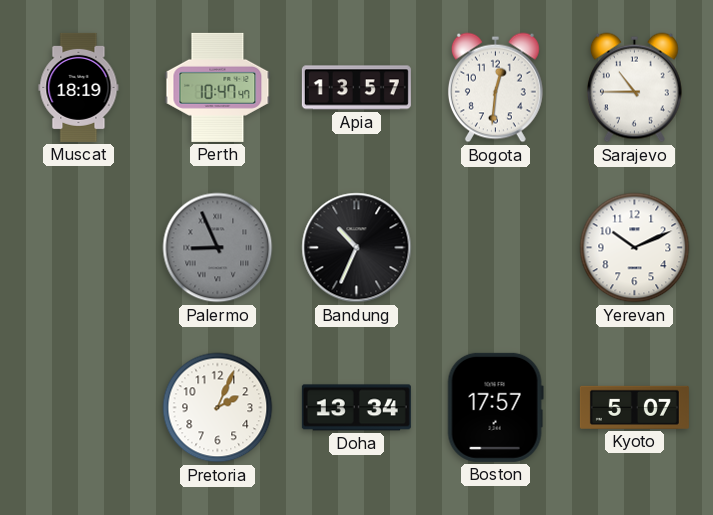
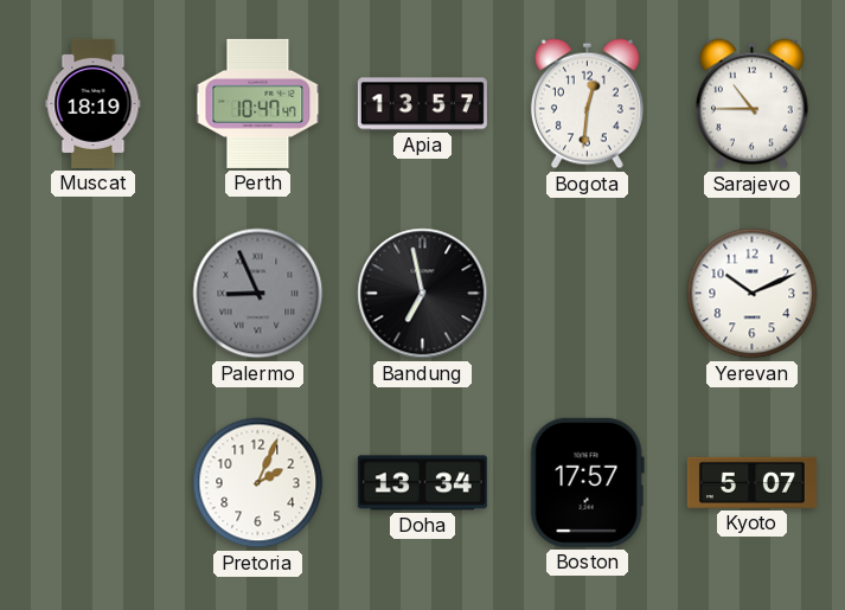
Bandung: 10:34 -> 6:58
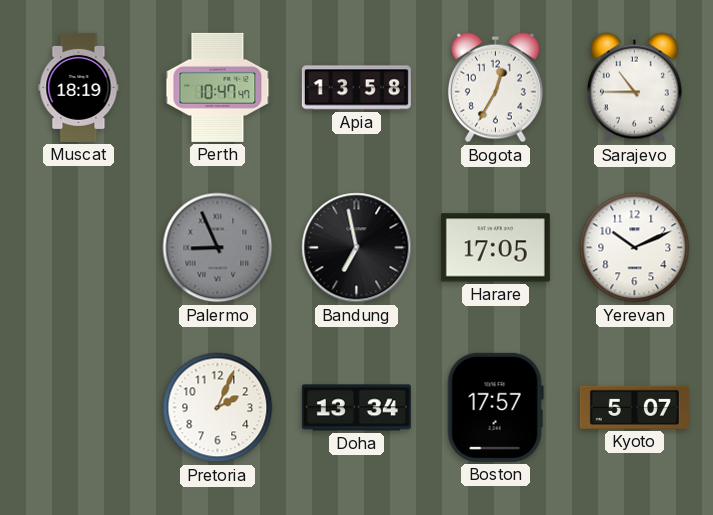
Apia: 13:57 -> 13:58
Bogota: 12:31 -> 12:35
Harare: none -> 17:05
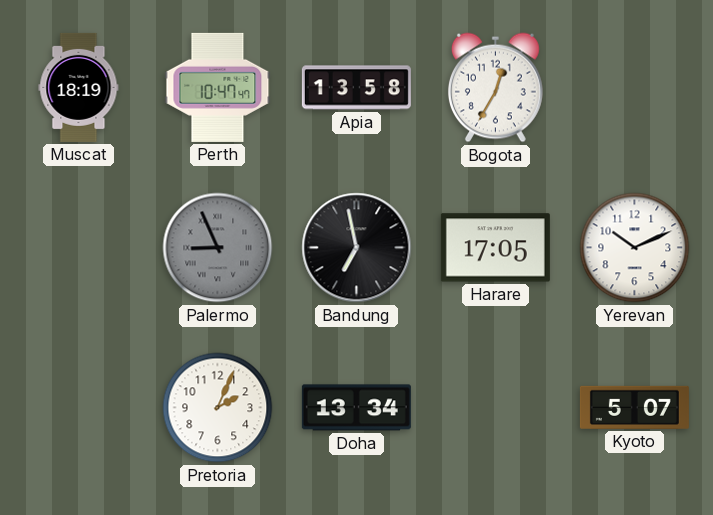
Sarajevo: 10:45 -> none
Boston: 17:57 -> none
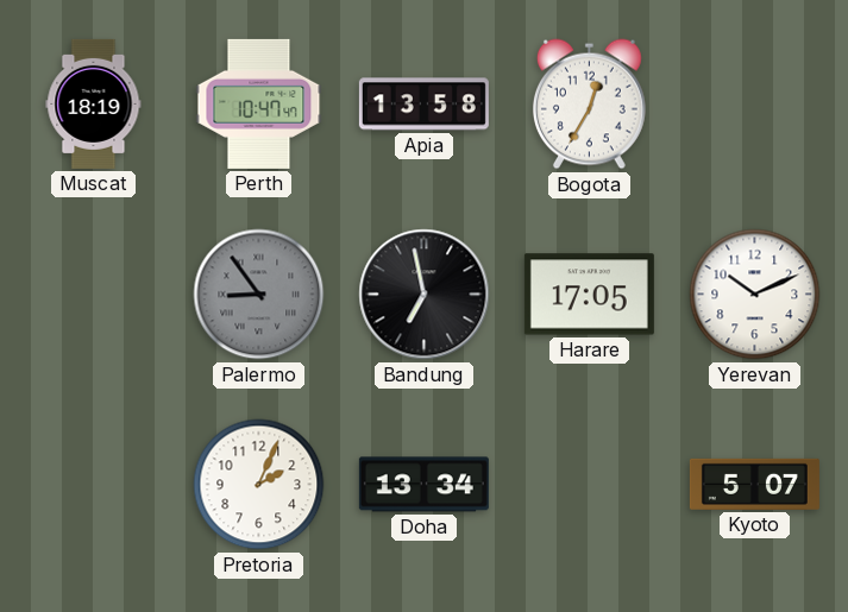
Palermo: 8:56 -> 8:54
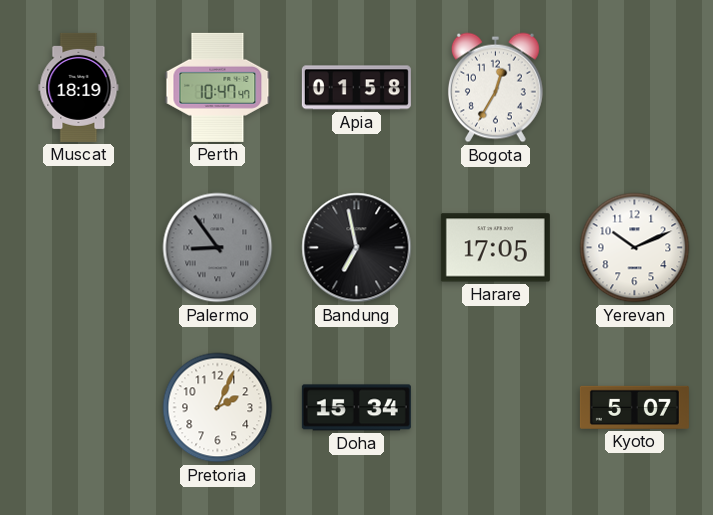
Apia: 13:58 -> 01:58
Doha: 13:34 -> 15:34
